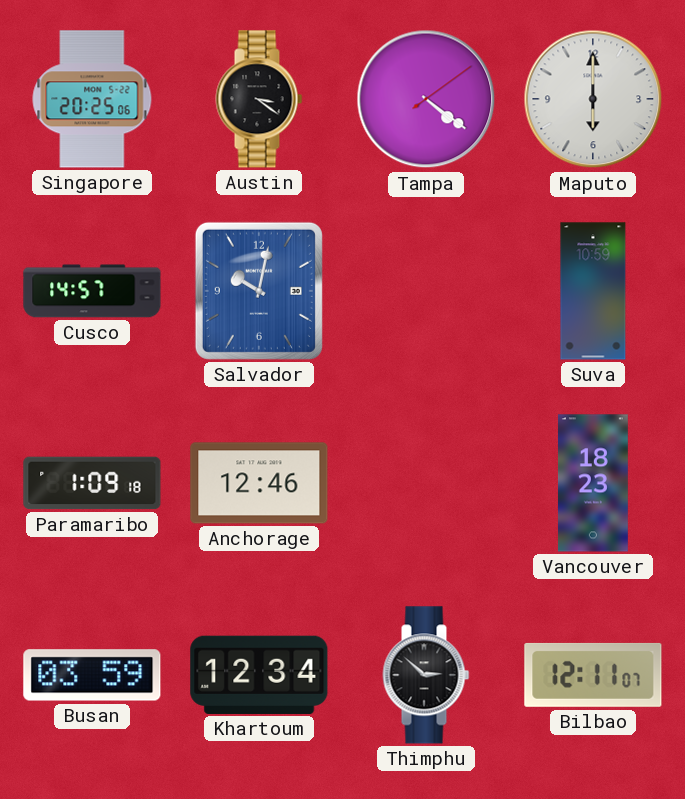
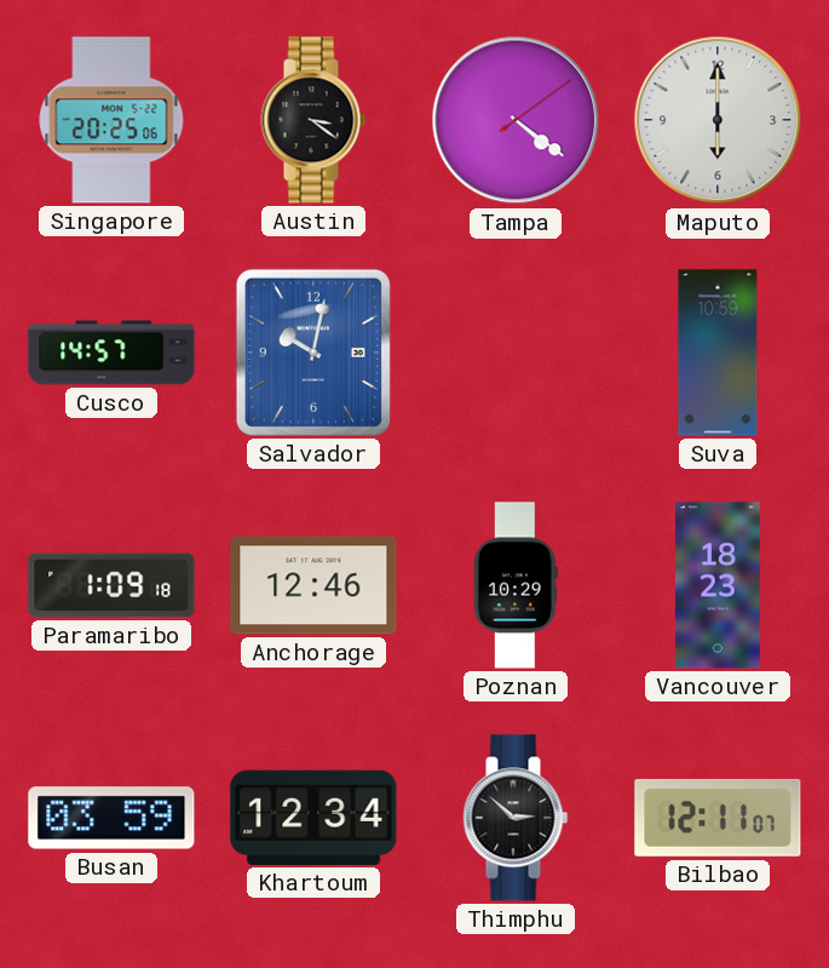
Poznan: none -> 10:29
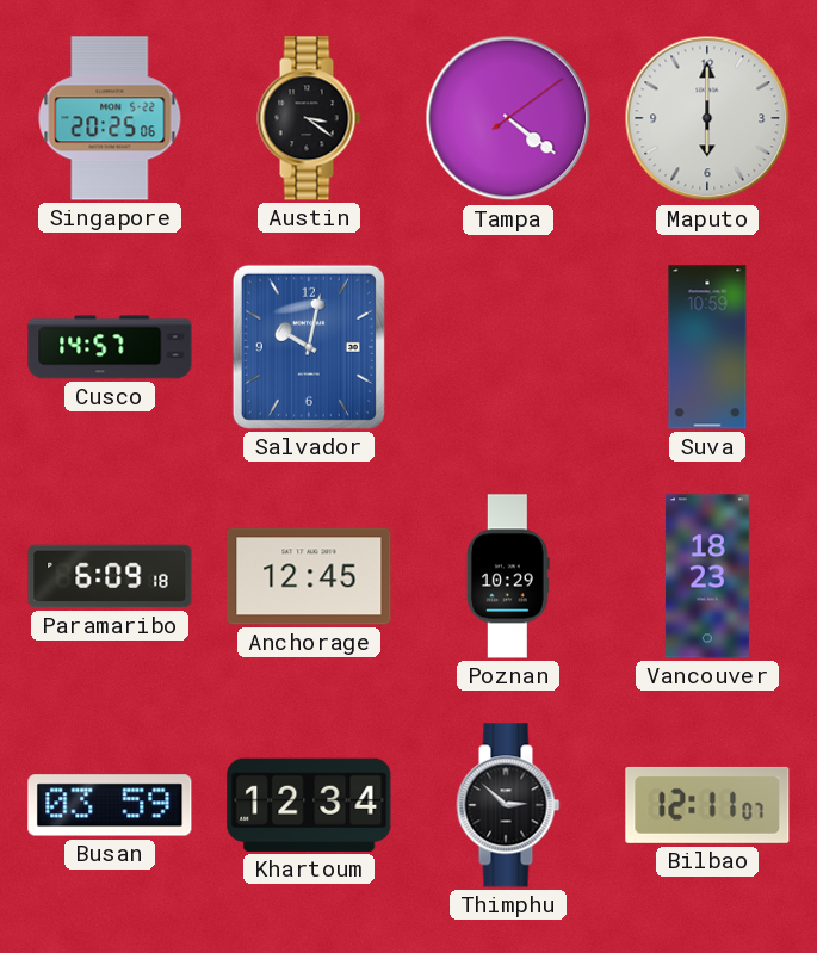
Paramaribo: 1:09 -> 6:09
Anchorage: 12:46 -> 12:45
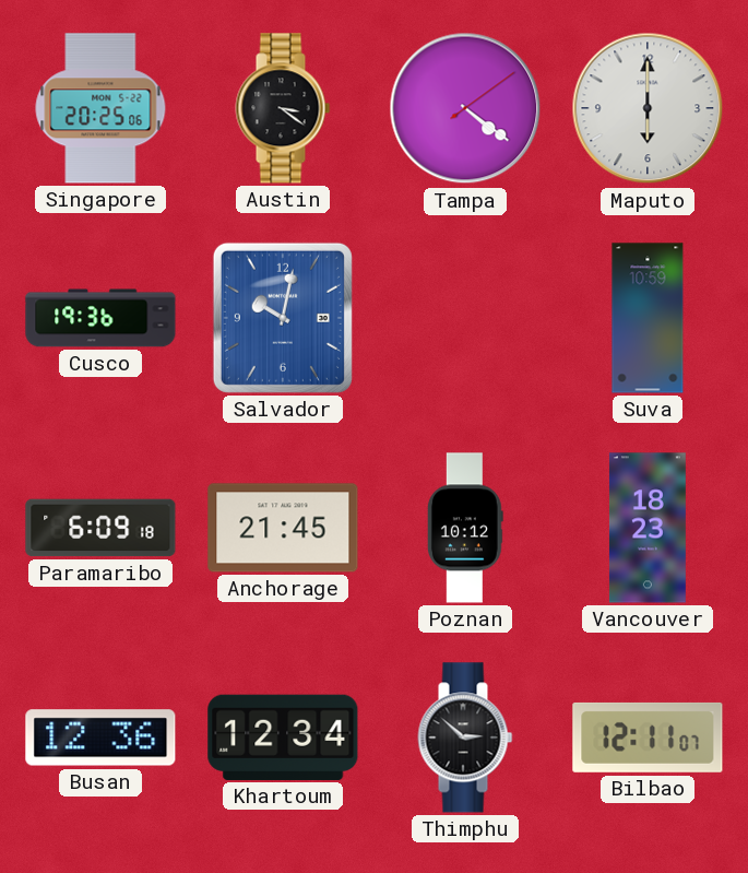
Cusco: 14:57 -> 19:36
Anchorage: 12:45 -> 21:45
Poznan: 10:29 -> 10:12
Busan: 03:59 -> 12:36
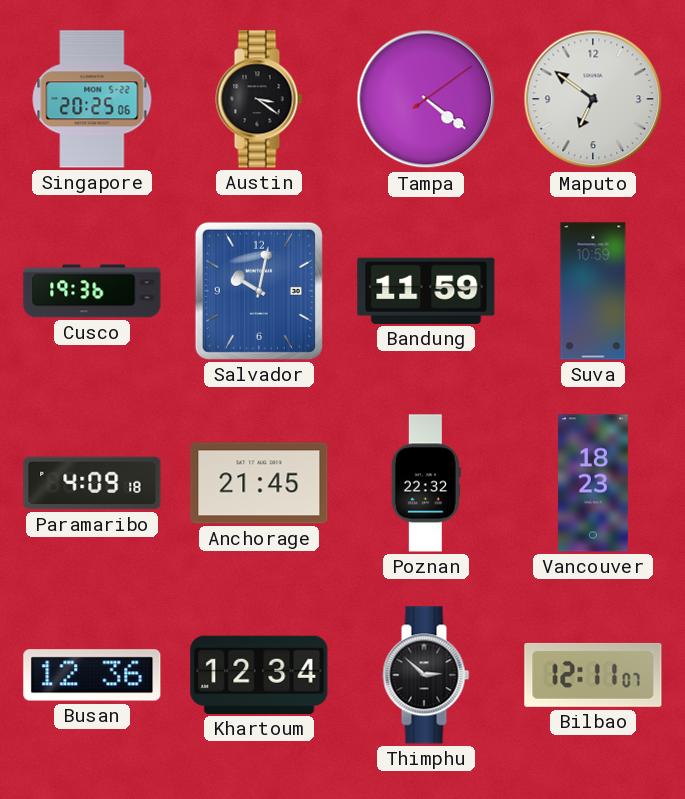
Maputo: 6:00 -> 6:51
Bandung: none -> 11:59
Paramaribo: 6:09 -> 4:09
Poznan: 10:12 -> 22:32
